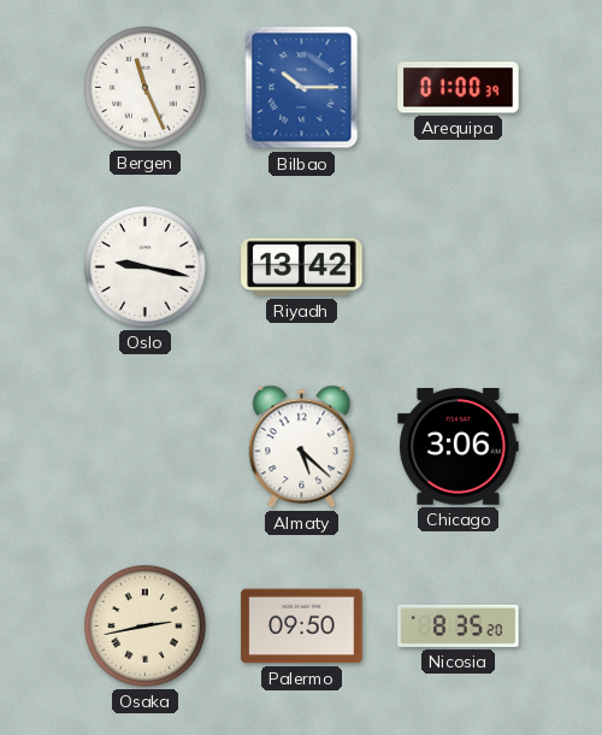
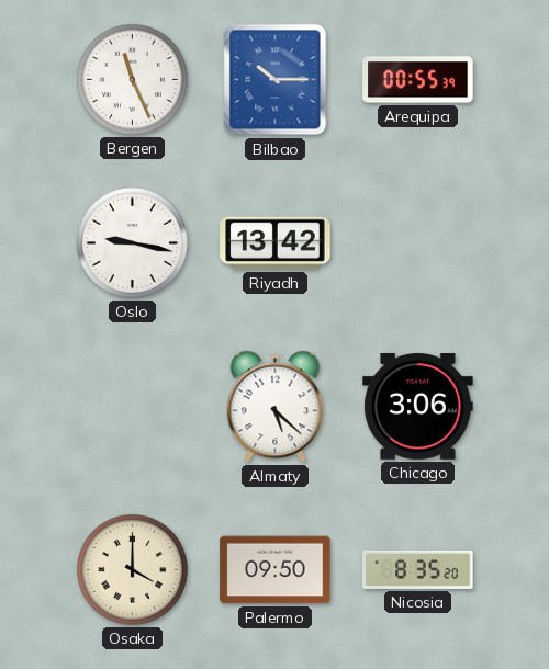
Arequipa: 01:00 -> 00:55
Osaka: 2:43 -> 4:00
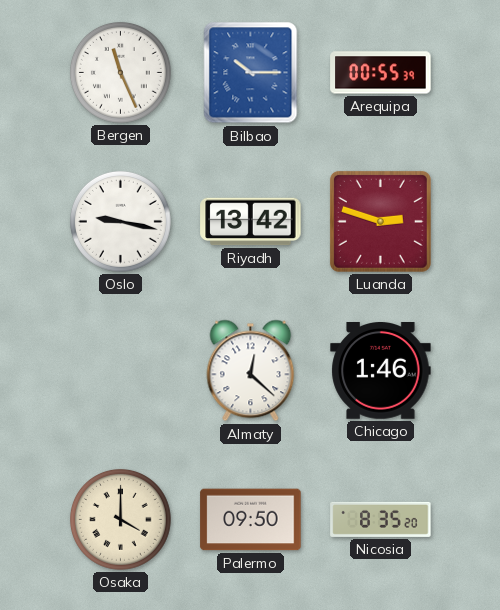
Luanda: none -> 2:48
Almaty: 5:22 -> 12:22
Chicago: 3:06 -> 1:46
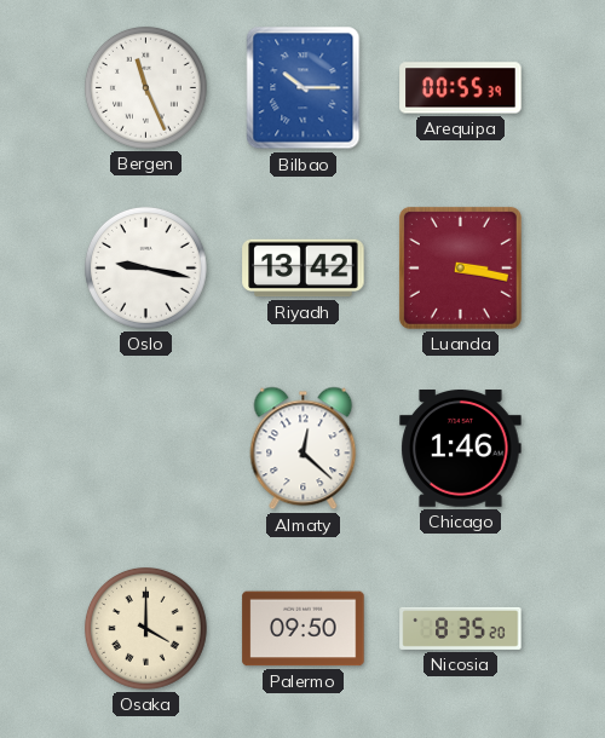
Luanda: 2:48 -> 3:17
